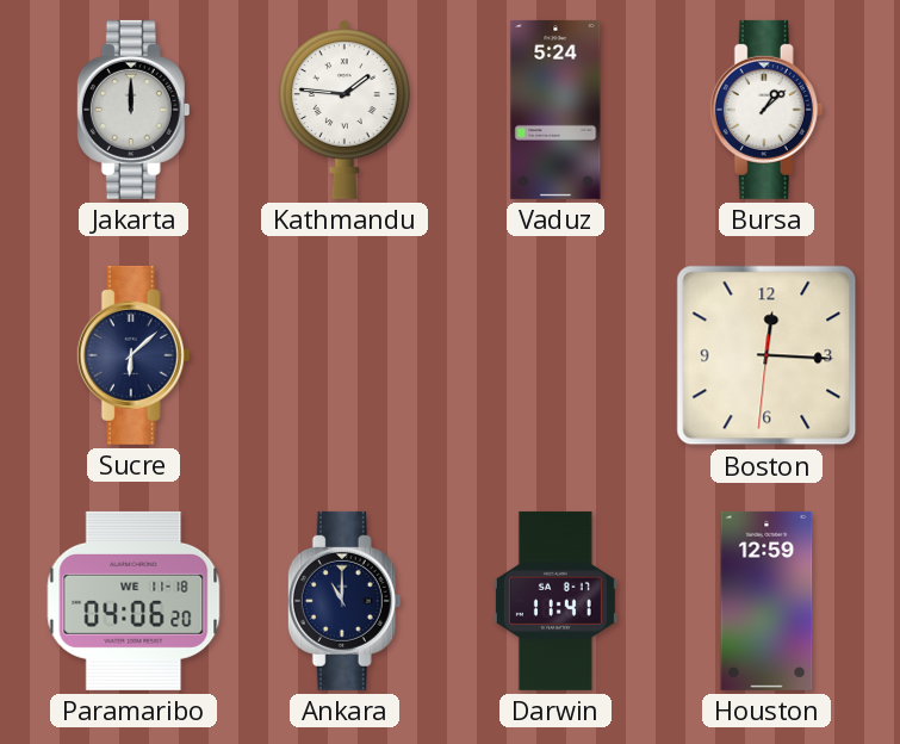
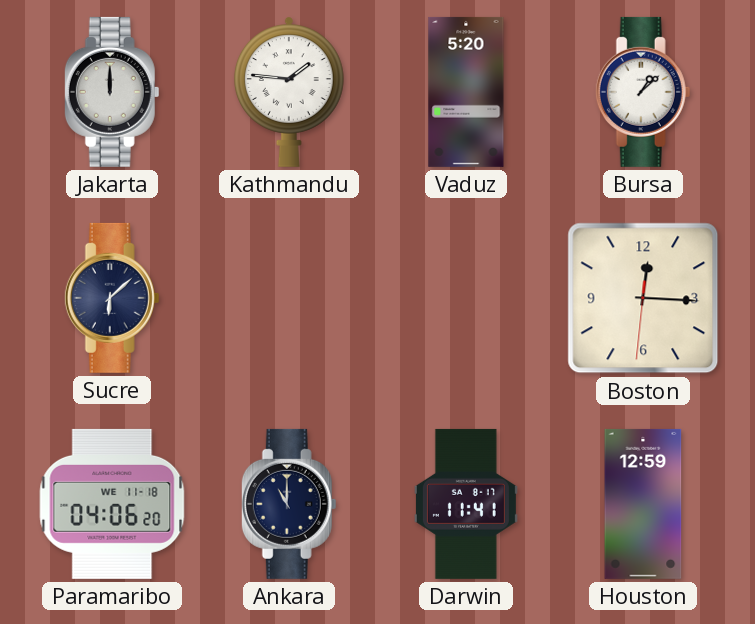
Vaduz: 5:24 -> 5:20
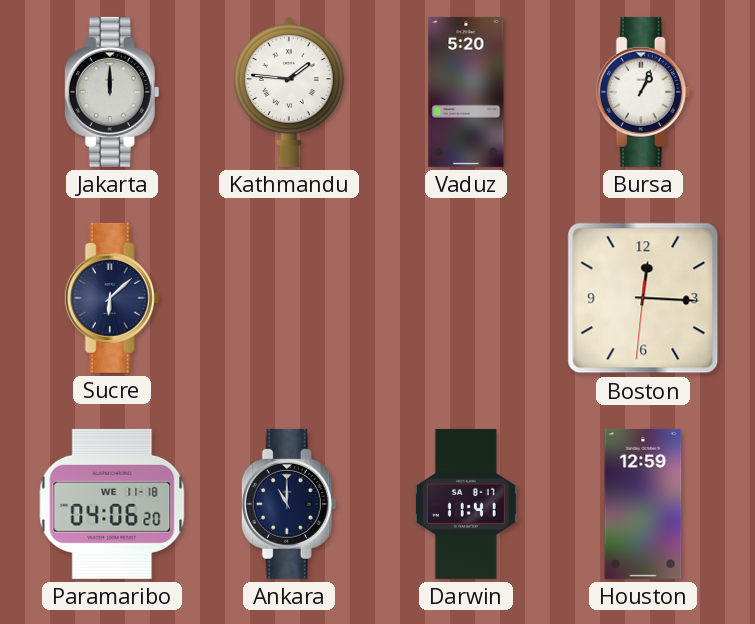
Bursa: 1:08 -> 1:04
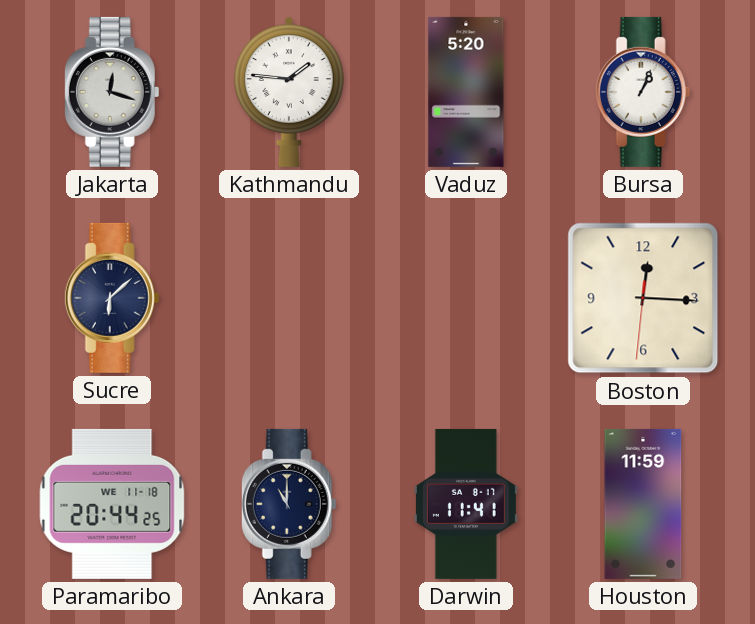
Jakarta: 12:00 -> 12:18
Paramaribo: 04:06 -> 20:44
Houston: 12:59 -> 11:59
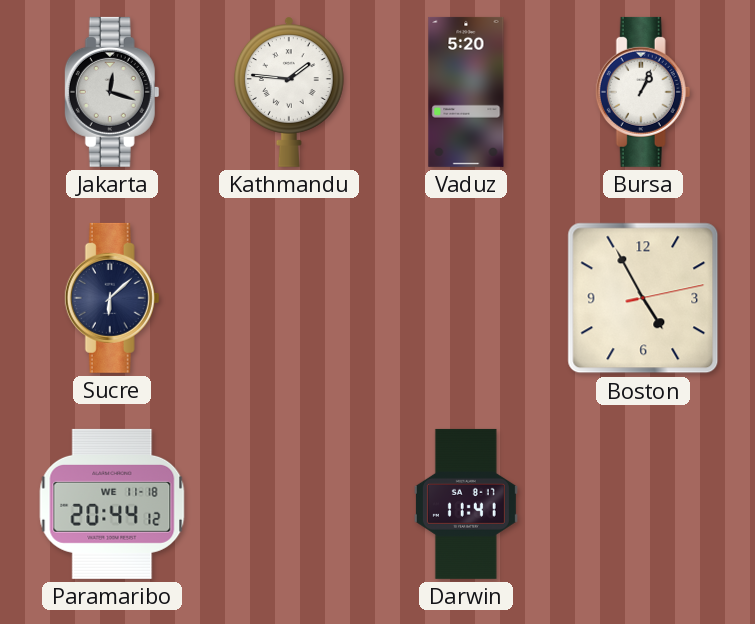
Boston: 12:15 -> 4:55
Paramaribo: 20:44:25 -> 20:44:12
Ankara: 11:00 -> none
Houston: 11:59 -> none
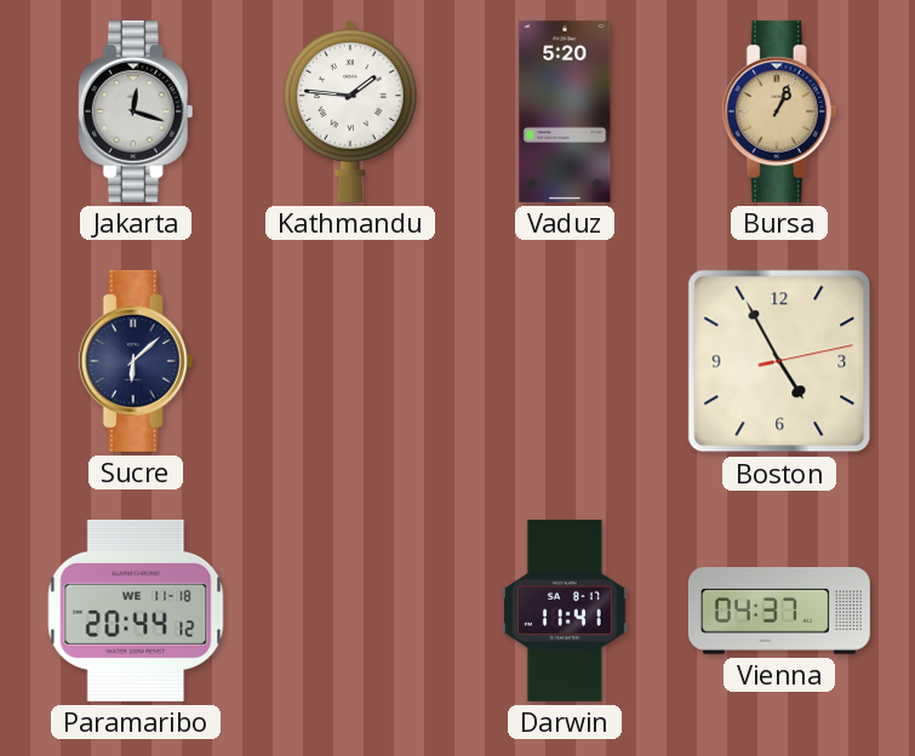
Bursa dial: white -> champagne
Vienna: none -> 04:37
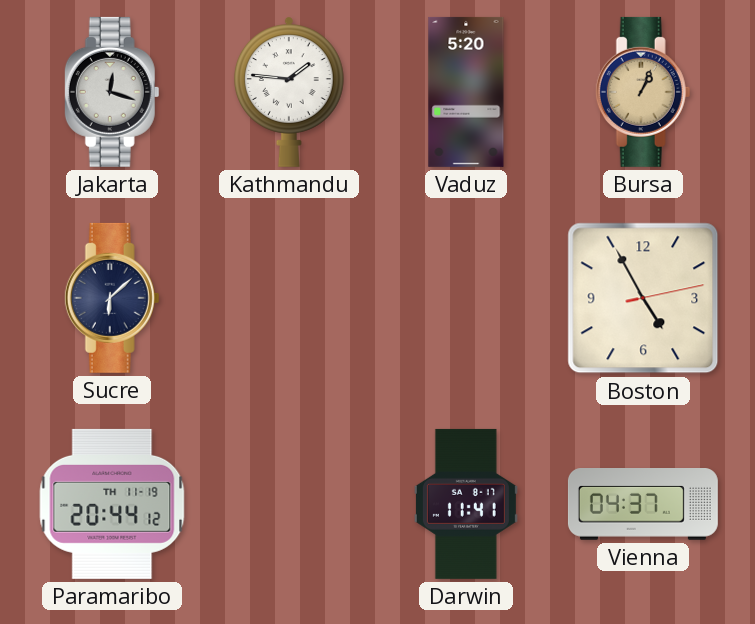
Paramaribo date: WE 11-18 -> TH 11-19
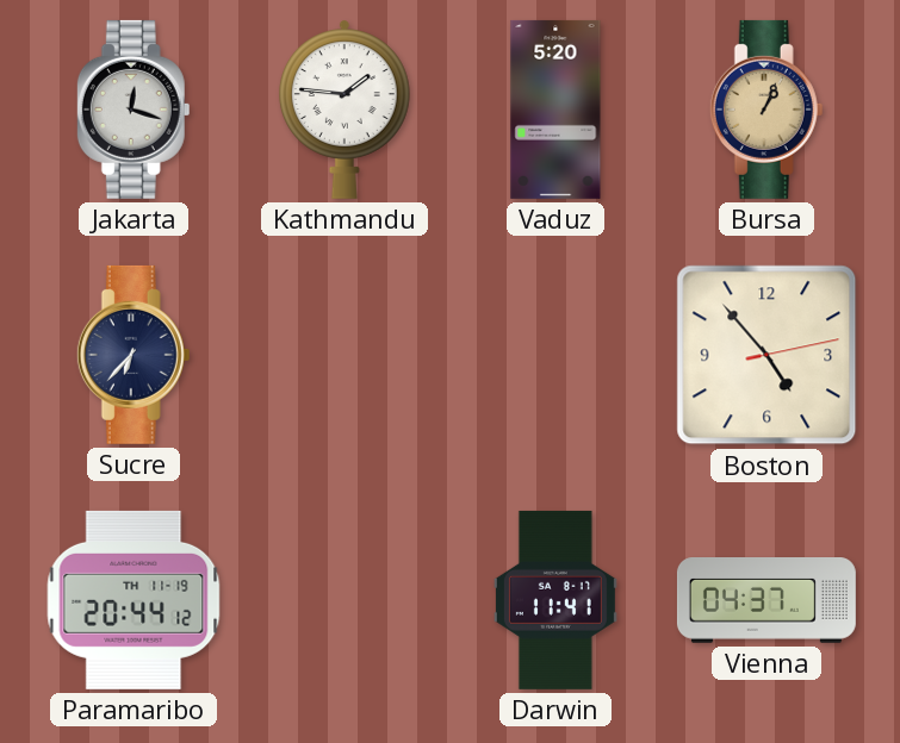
Sucre: 6:08 -> 6:37
Boston: 4:55 -> 4:53
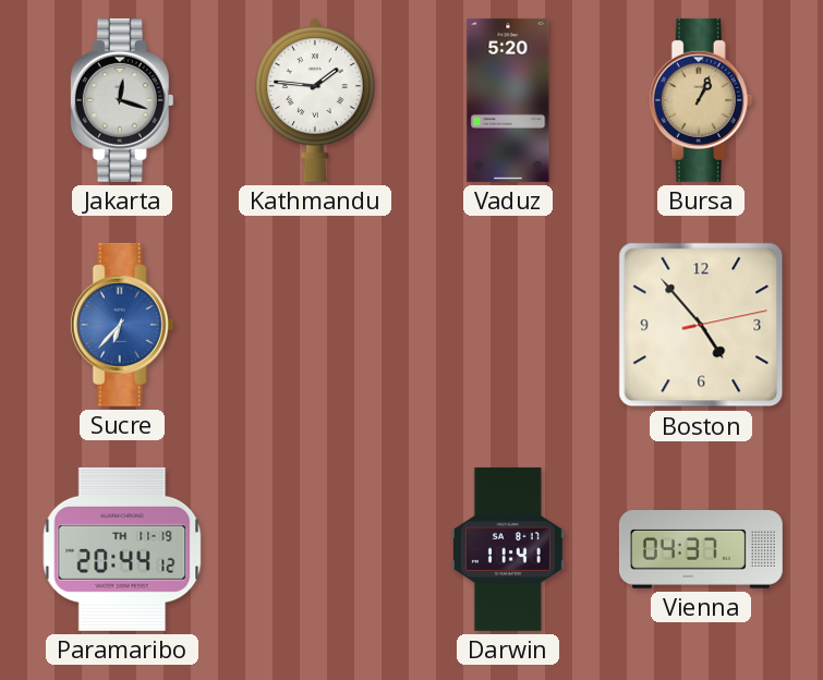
Sucre dial: navy -> blue
